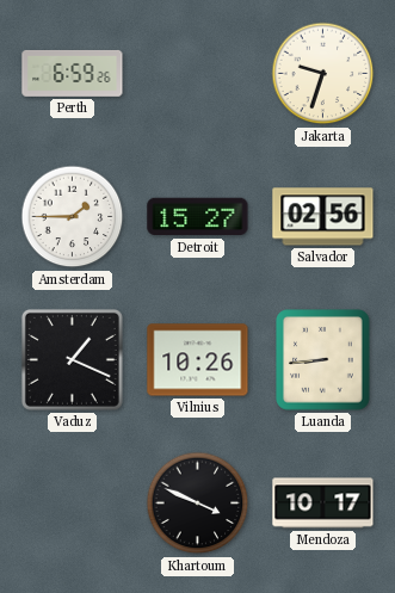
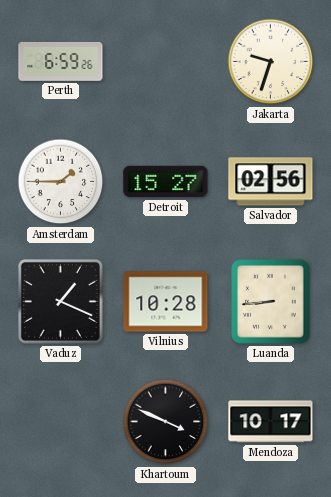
Vilnius: 10:26 -> 10:28
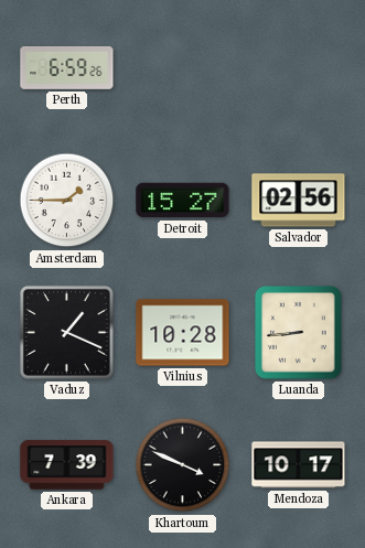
Jakarta: 9:33 -> none
Ankara: none -> 7:39
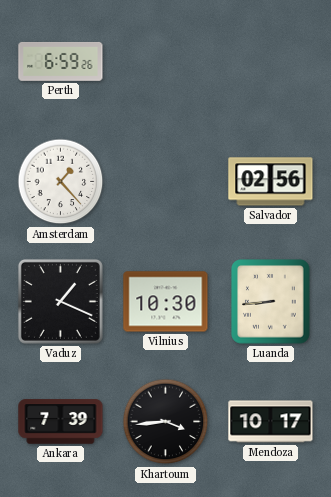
Amsterdam: 1:45 -> 1:23
Detroit: 15:27 -> none
Vilnius: 10:28 -> 10:30
Khartoum: 3:49 -> 3:44
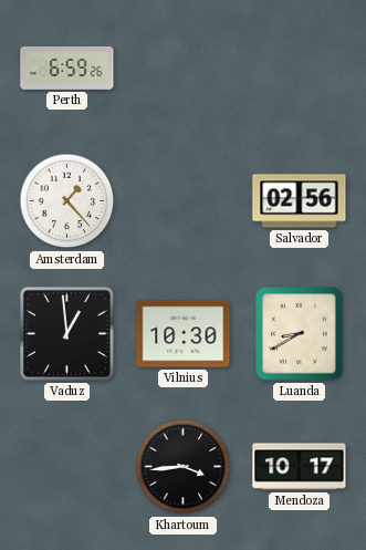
Vaduz: 1:19 -> 12:59
Luanda: 8:44 -> 8:40
Ankara: 7:39 -> none
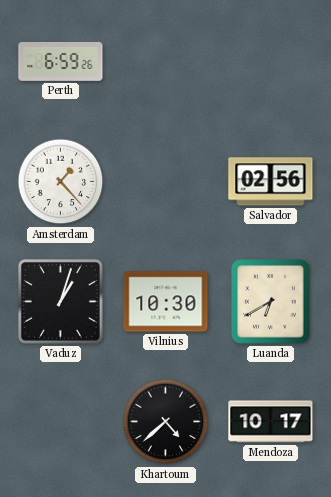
Vaduz: 12:59 -> 1:03
Luanda: 8:40 -> 6:40
Khartoum: 3:44 -> 4:38
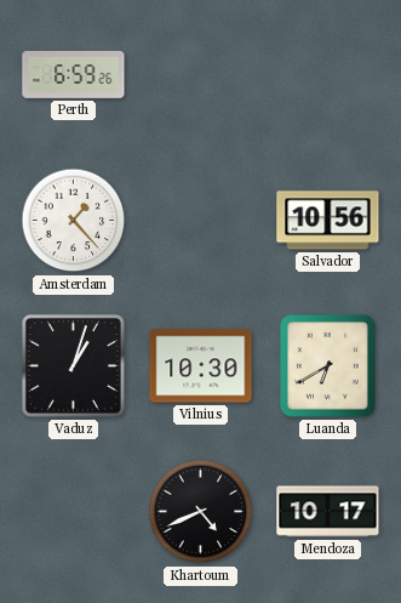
Salvador: 02:56 -> 10:56
Khartoum: 4:38 -> 4:41
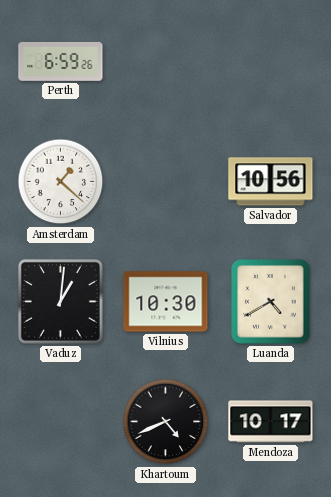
Amsterdam: 1:23 -> 1:22
Vaduz: 1:03 -> 1:01
Luanda: 6:40 -> 4:40
